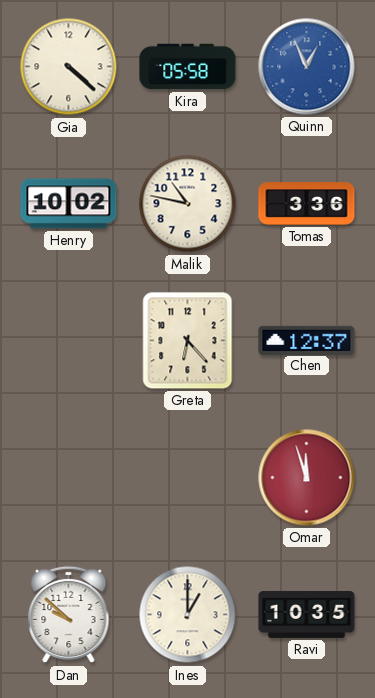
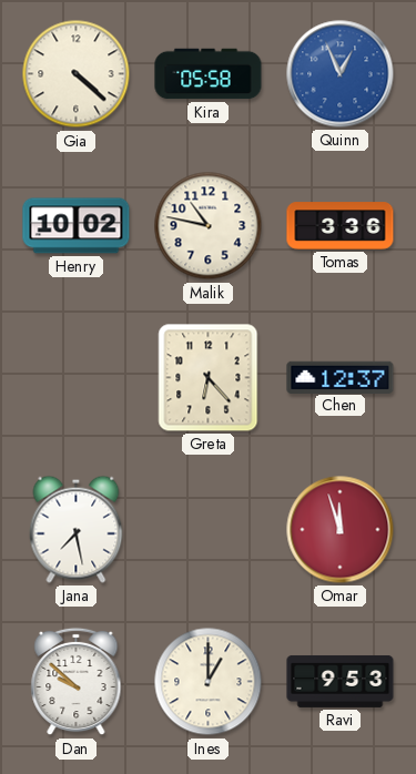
Jana: none -> 7:28
Ravi: 10:35 -> 9:53
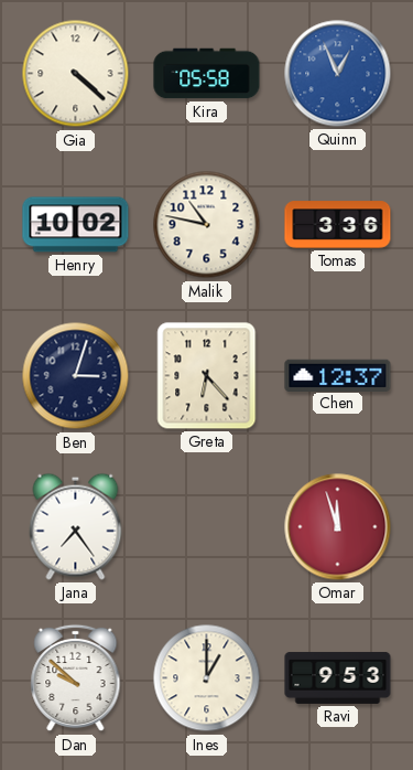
Ben: none -> 3:03
Jana: 7:28 -> 7:24
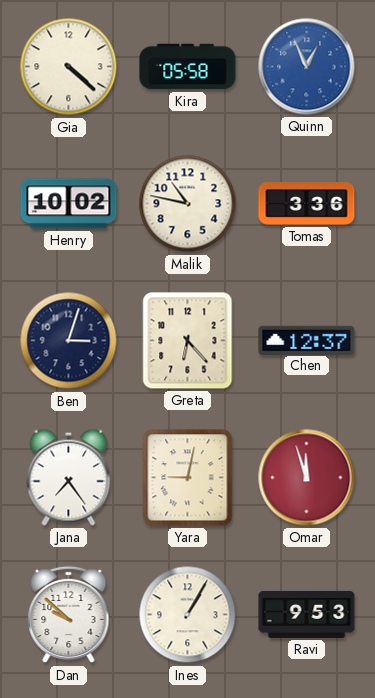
Yara: none -> 9:02
Ines: 1:00 -> 1:05
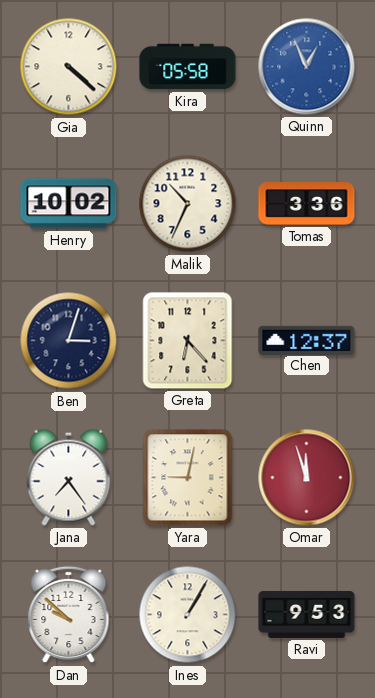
Malik: 10:47 -> 10:34
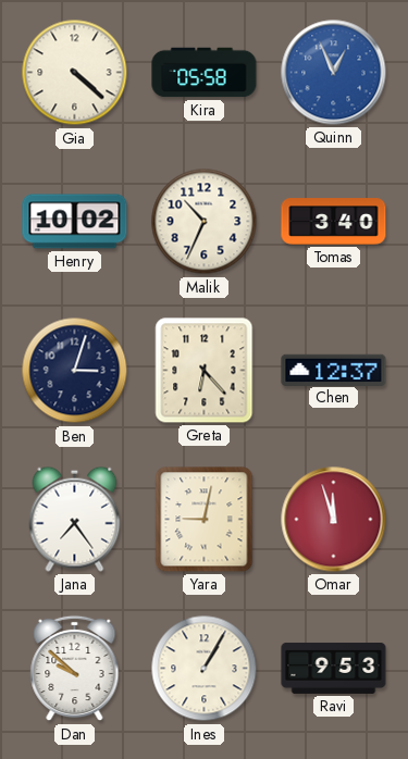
Tomas: 3:36 -> 3:40
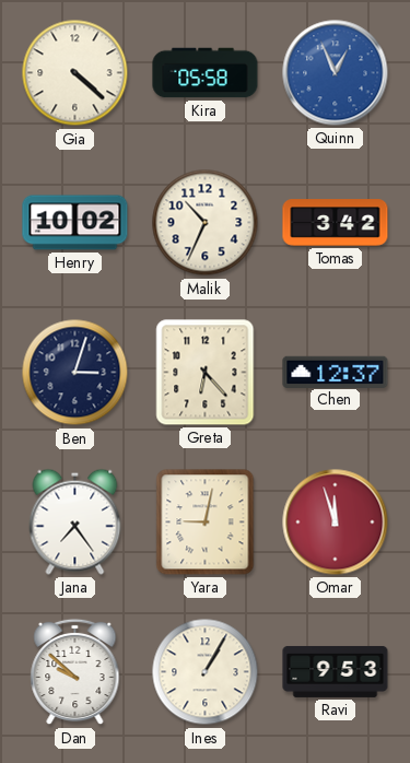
Tomas: 3:40 -> 3:42
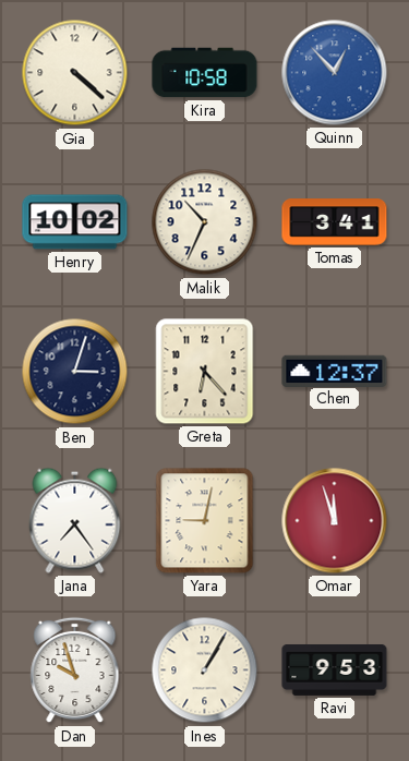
Kira: 05:58 -> 10:58
Quinn: 12:56 -> 12:53
Tomas: 3:42 -> 3:41
Dan: 9:52 -> 9:57
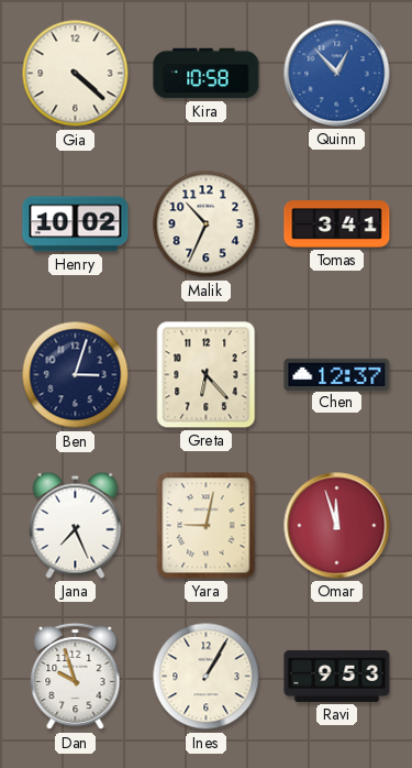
Jana: 7:24 -> 7:26
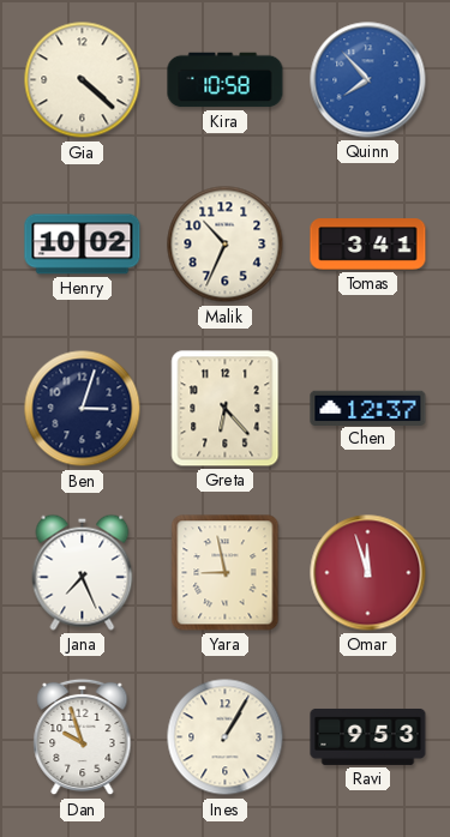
Quinn: 12:53 -> 7:53
Yara: 9:02 -> 8:58
